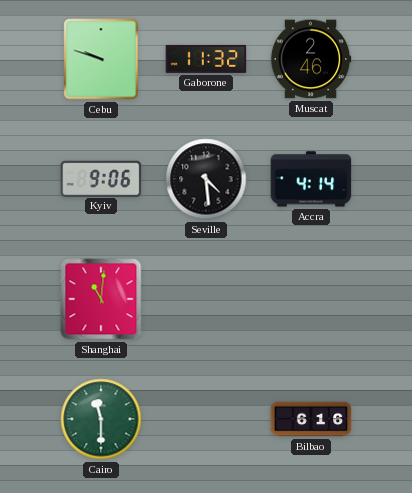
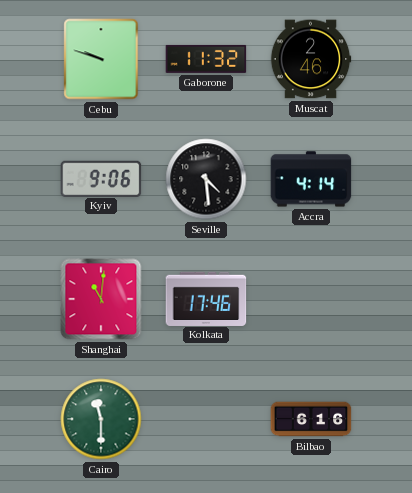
Kolkata: none -> 17:46
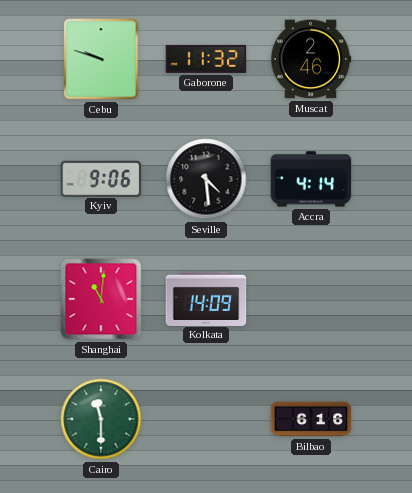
Kolkata: 17:46 -> 14:09
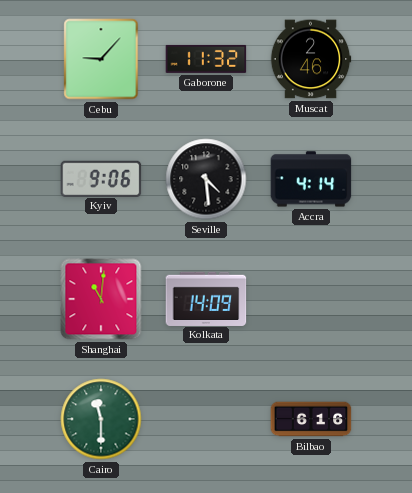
Cebu: 9:48 -> 9:07
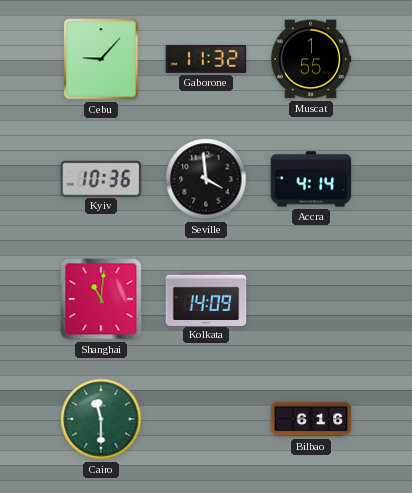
Muscat: 2:46 -> 1:55
Kyiv: 9:06 -> 10:36
Seville: 4:29 -> 3:59
